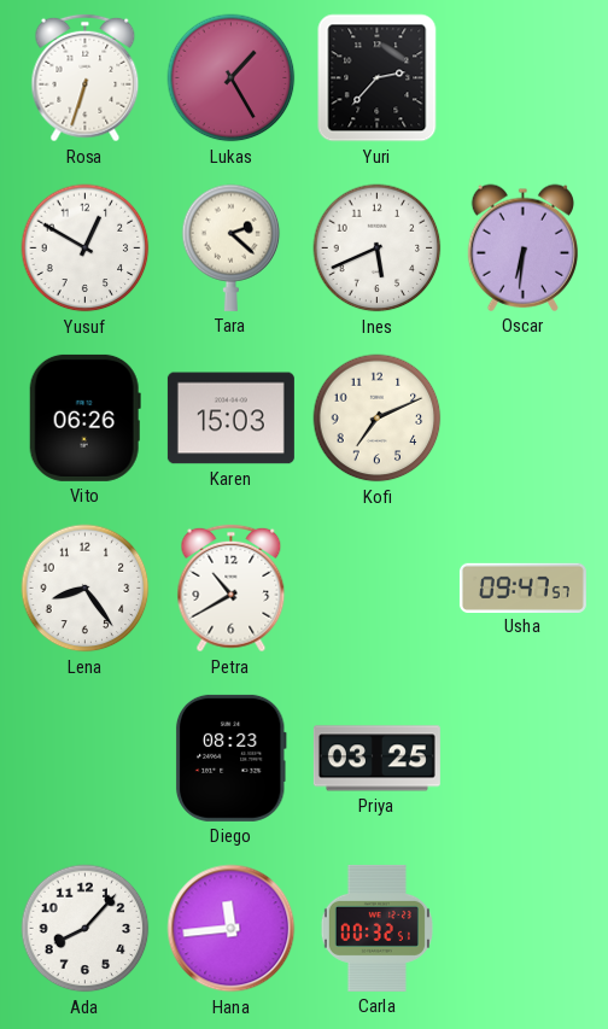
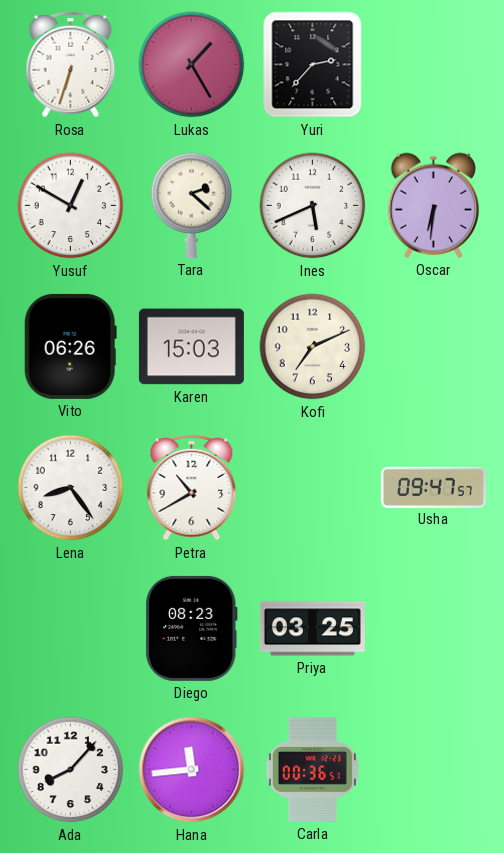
Carla: 00:32 -> 00:36
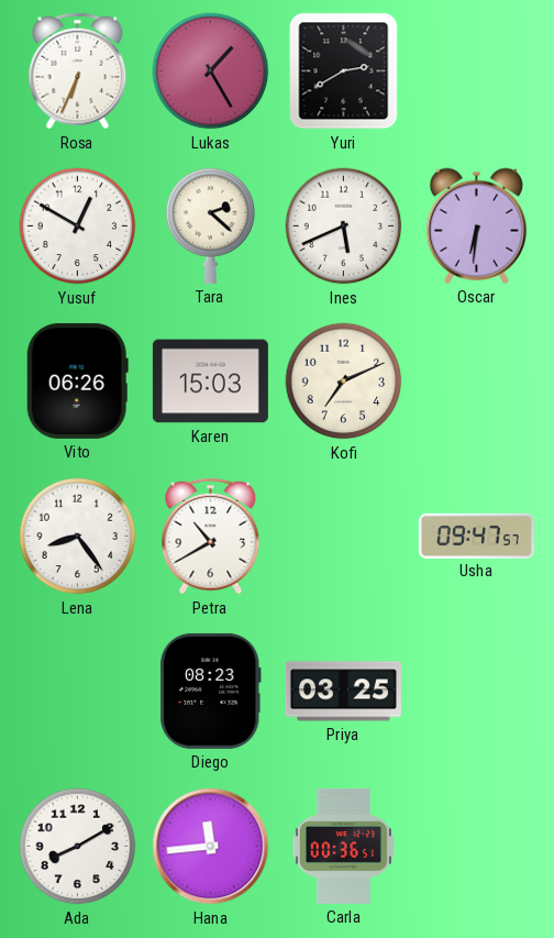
Rosa: 6:33 -> 6:34
Yuri: 2:37 -> 2:40
Ada: 8:07 -> 8:10
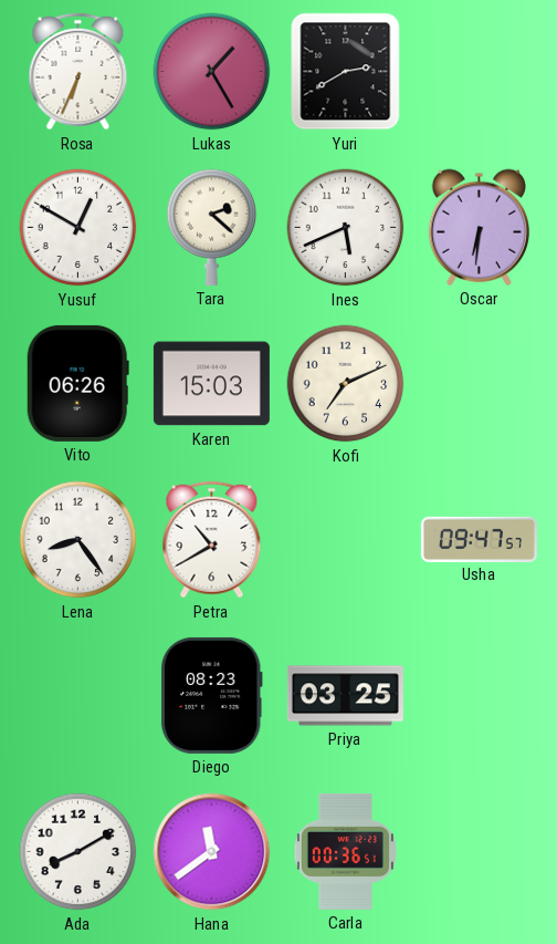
Hana: 11:44 -> 11:39
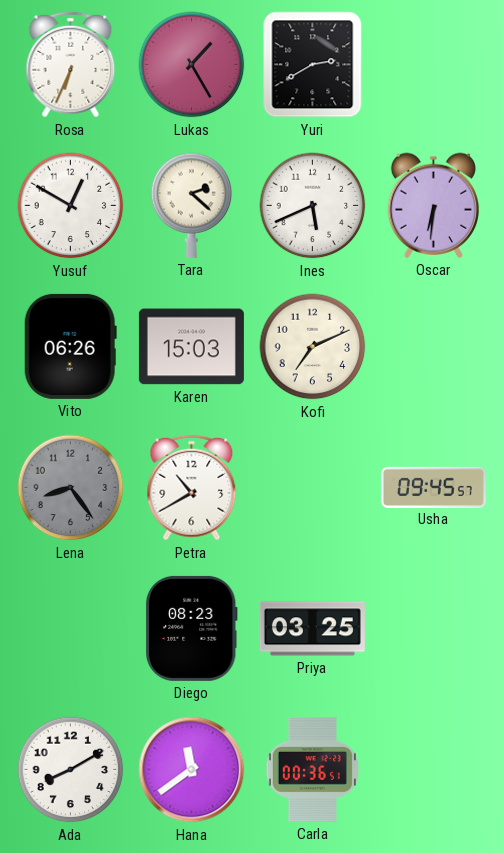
Lena dial: white -> grey
Usha: 09:47 -> 09:45
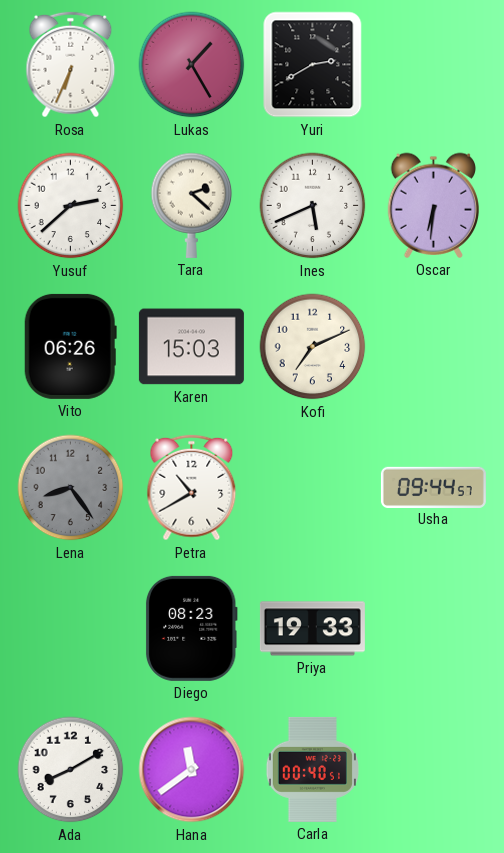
Yusuf: 12:50 -> 2:38
Usha: 09:45 -> 09:44
Priya: 03:25 -> 19:33
Carla: 00:36 -> 00:40
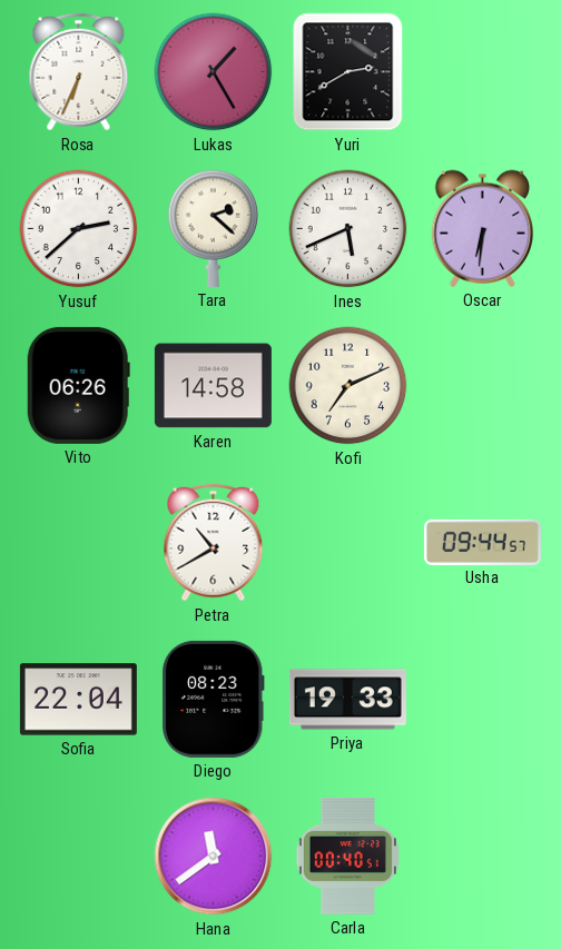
Karen: 15:03 -> 14:58
Lena: 8:24 -> none
Sofia: none -> 22:04
Ada: 8:10 -> none
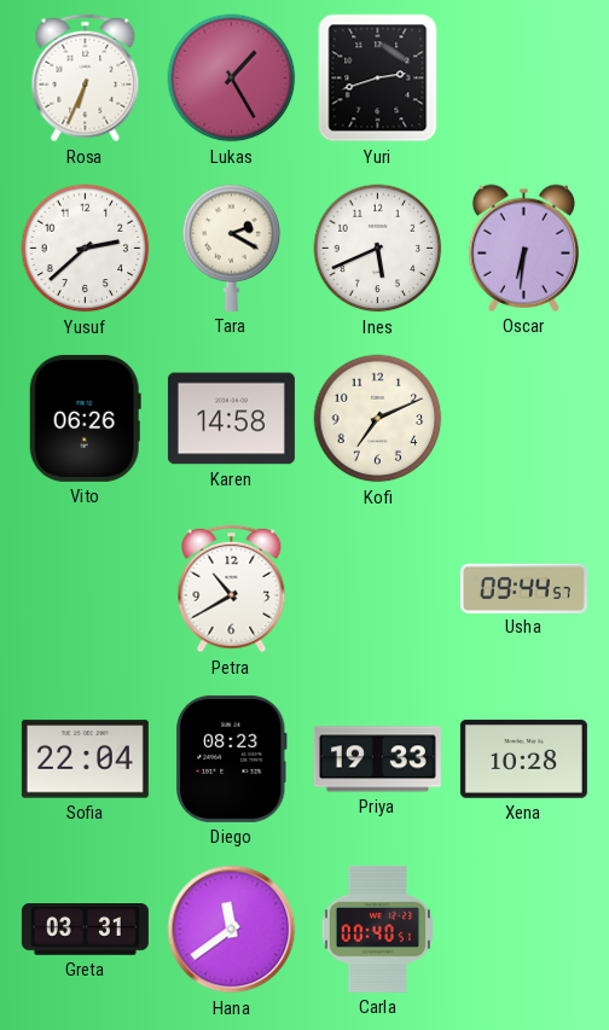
Yuri: 2:40 -> 2:42
Tara: 2:22 -> 2:20
Xena: none -> 10:28
Greta: none -> 03:31
